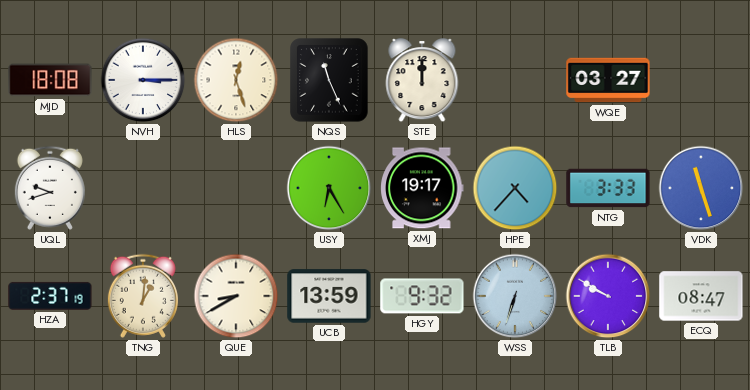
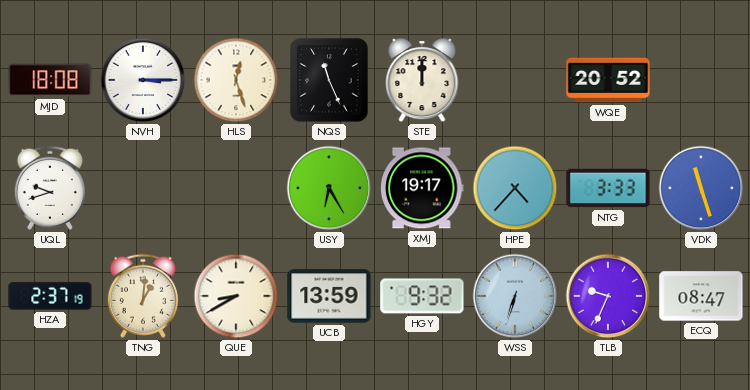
WQE: 03:27 -> 20:52
TLB: 9:50 -> 9:34
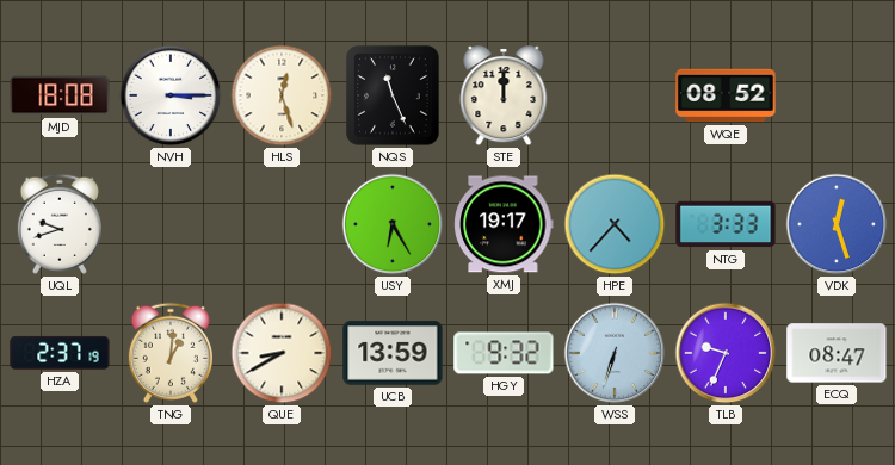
WQE: 20:52 -> 08:52
VDK: 11:27 -> 12:27
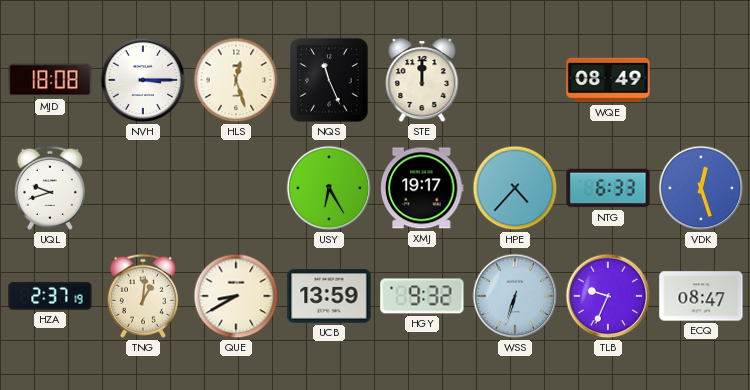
WQE: 08:52 -> 08:49
NTG: 3:33 -> 6:33
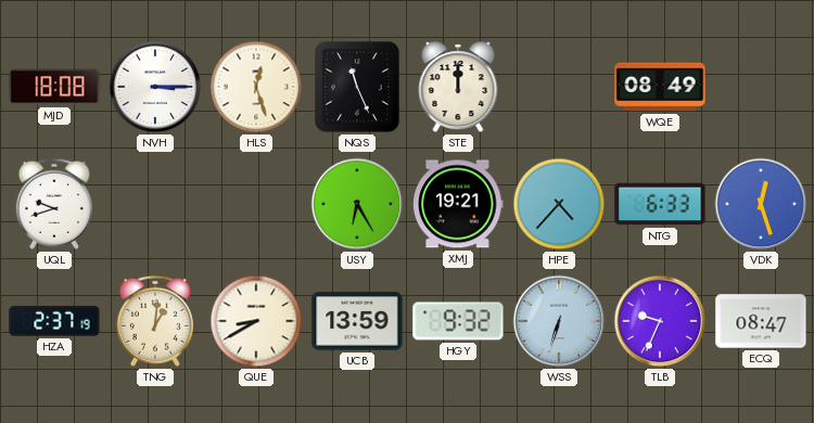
XMJ: 19:17 -> 19:21
